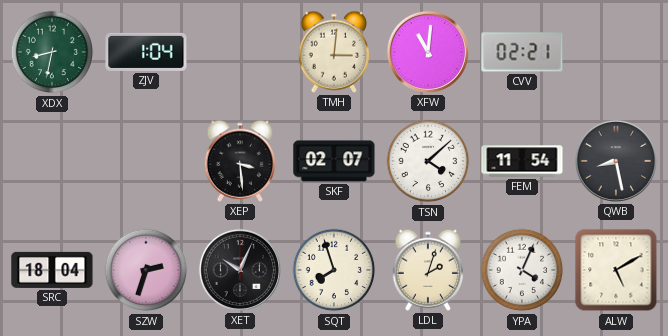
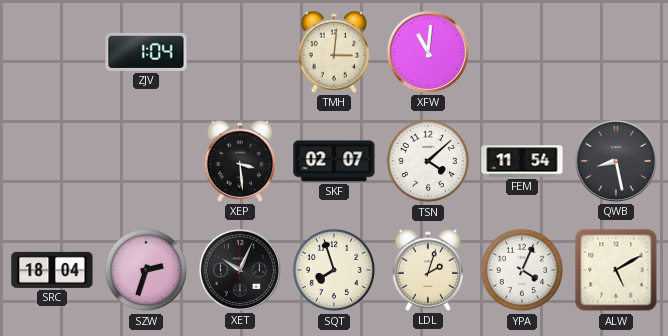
XDX: 8:32 -> none
CVV: 02:21 -> none
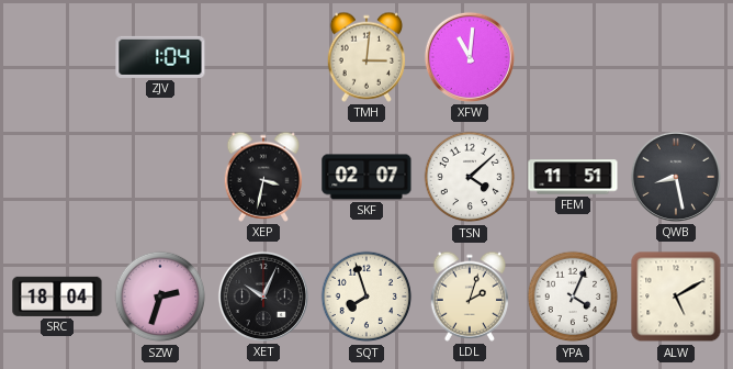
XEP: 3:29 -> 3:32
FEM: 11:54 -> 11:51
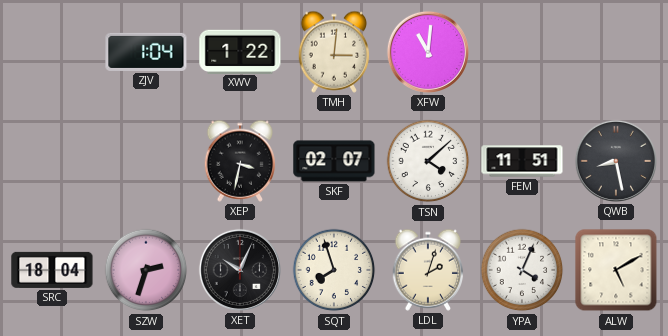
XWV: none -> 1:22
